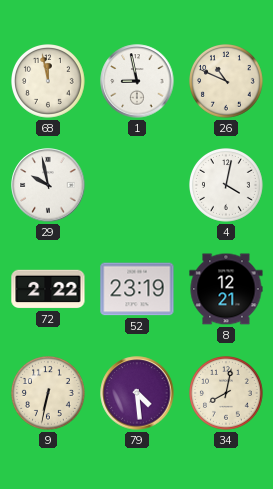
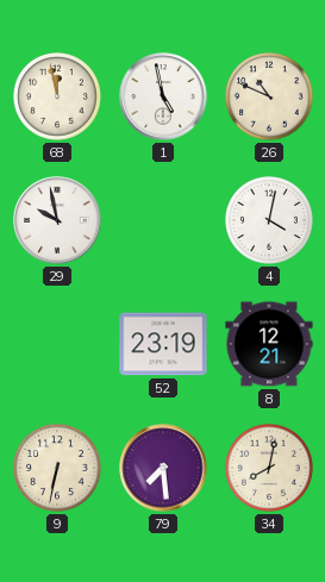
1: 8:58 -> 4:58
72: 2:22 -> none
79: 4:29 -> 7:29
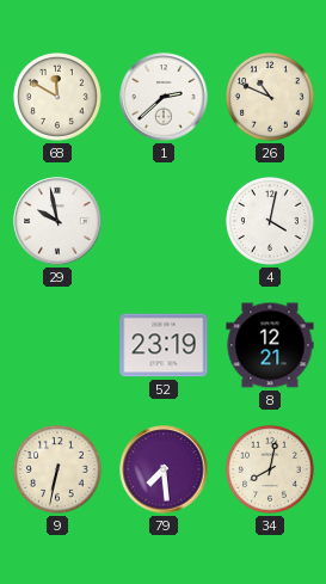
68: 11:58 -> 11:50
1: 4:58 -> 2:38
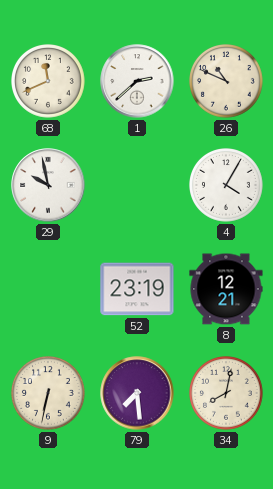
68: 11:50 -> 11:41
4: 4:02 -> 4:05
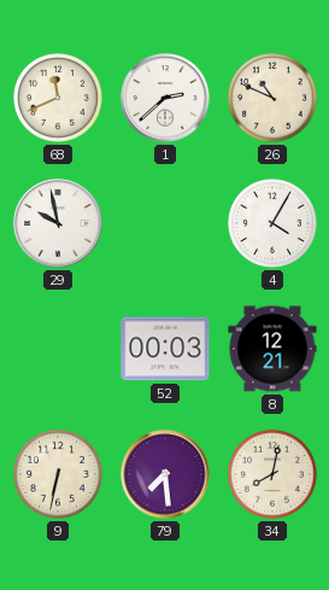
52: 23:19 -> 00:03
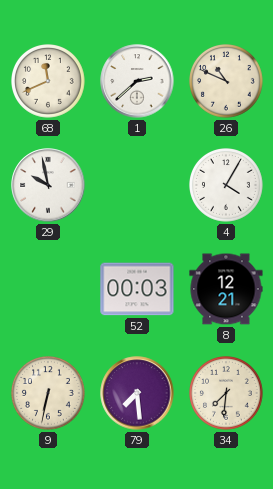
34: 8:02 -> 7:31
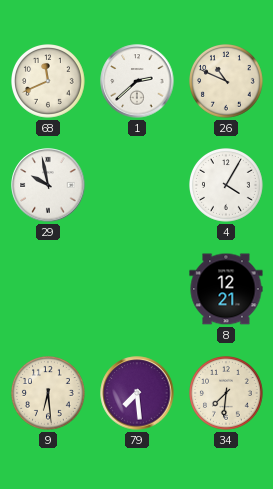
52: 00:03 -> none
9: 6:32 -> 6:29
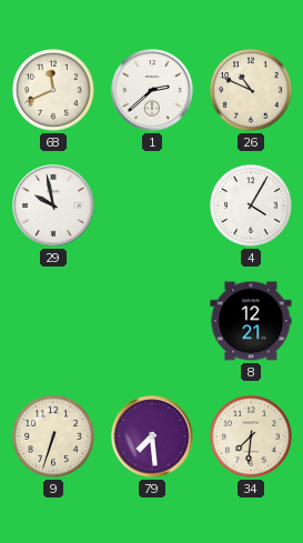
9: 6:29 -> 6:33
